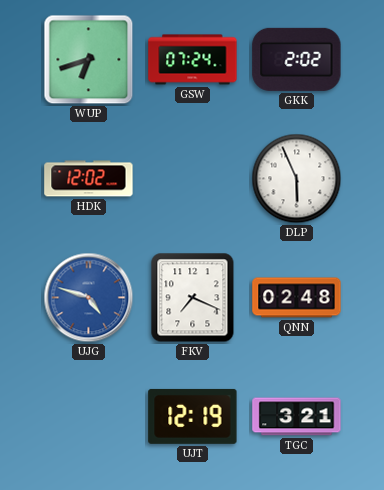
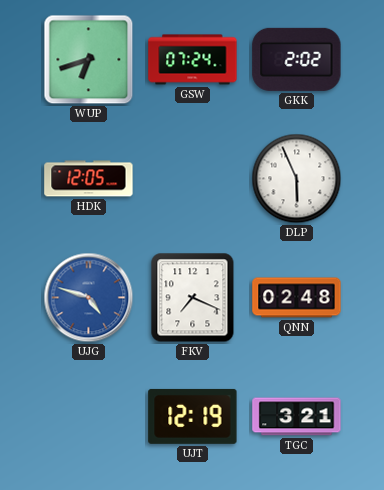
HDK: 12:02 -> 12:05
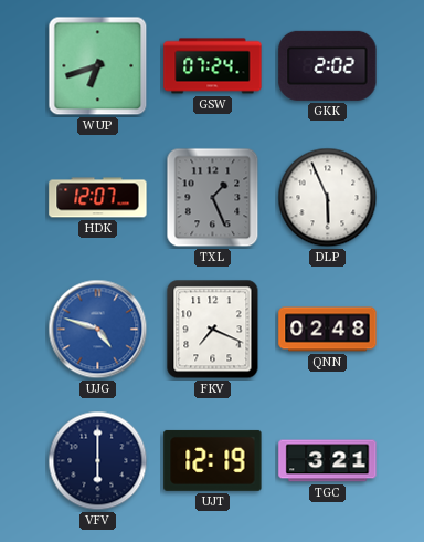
HDK: 12:05 -> 12:07
TXL: none -> 1:26
VFV: none -> 6:00
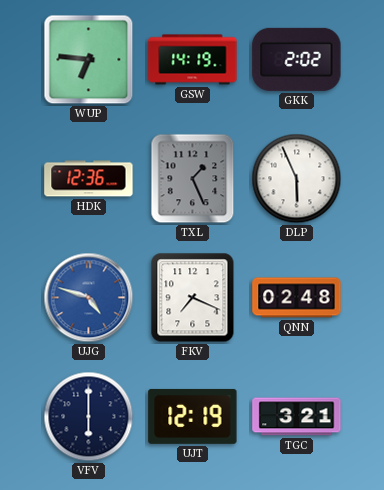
WUP: 6:42 -> 6:46
GSW: 07:24 -> 14:19
HDK: 12:07 -> 12:36
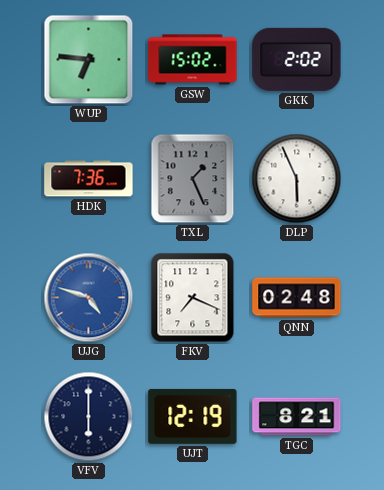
GSW: 14:19 -> 15:02
HDK: 12:36 -> 7:36
TGC: 3:21 -> 8:21
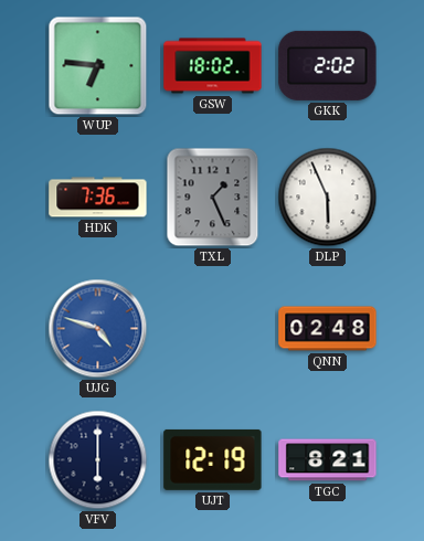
GSW: 15:02 -> 18:02
FKV: 7:19 -> none
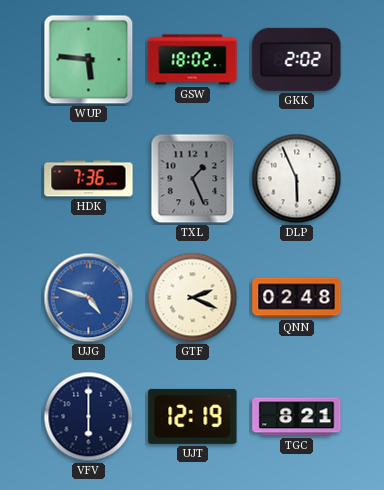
WUP: 6:46 -> 5:46
GTF: none -> 2:19
